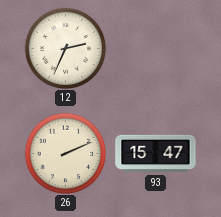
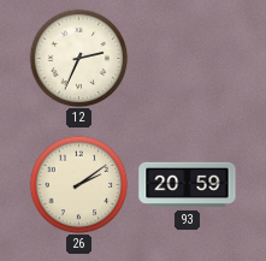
26: 2:11 -> 2:09
93: 15:47 -> 20:59
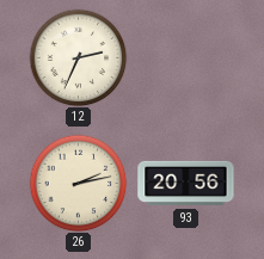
26: 2:09 -> 2:13
93: 20:59 -> 20:56
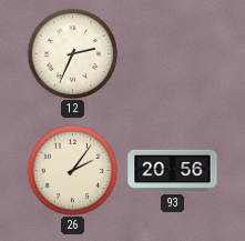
26: 2:13 -> 2:06
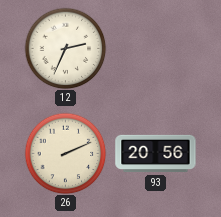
26: 2:06 -> 2:11
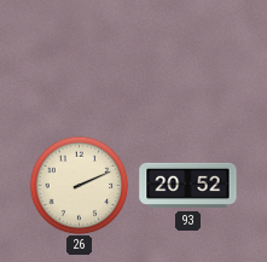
12: 2:34 -> none
93: 20:56 -> 20:52
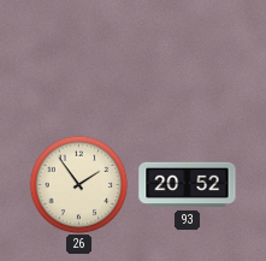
26: 2:11 -> 1:54
